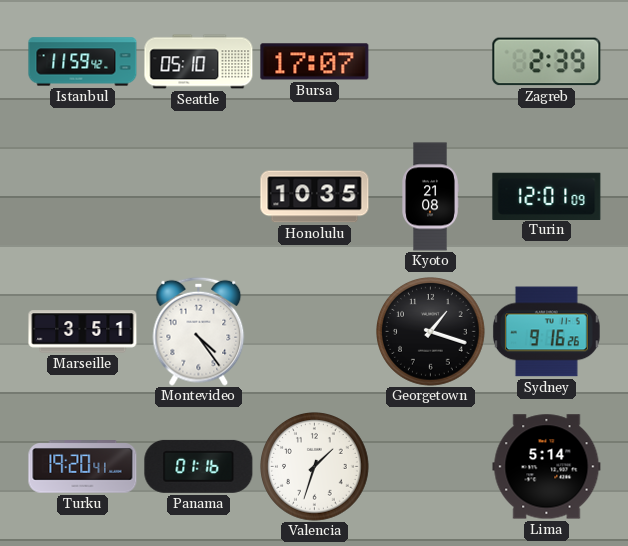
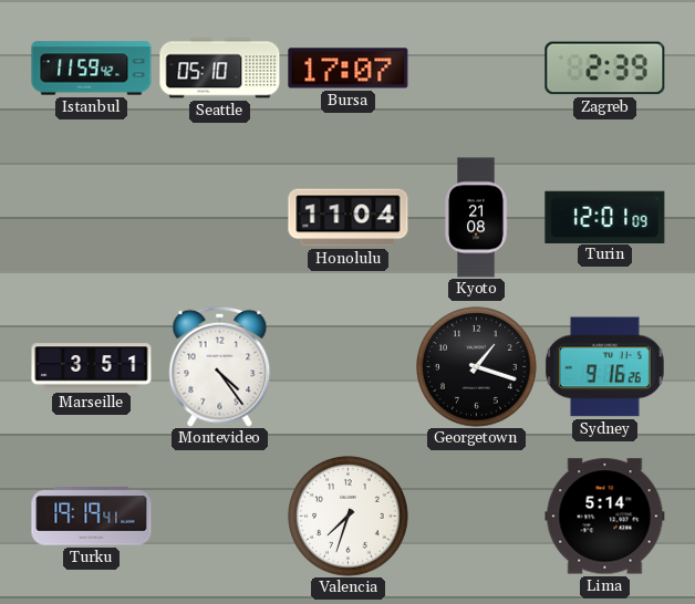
Honolulu: 10:35 -> 11:04
Turku: 19:20 -> 19:19
Panama: 01:16 -> none
Valencia: 1:33 -> 7:33
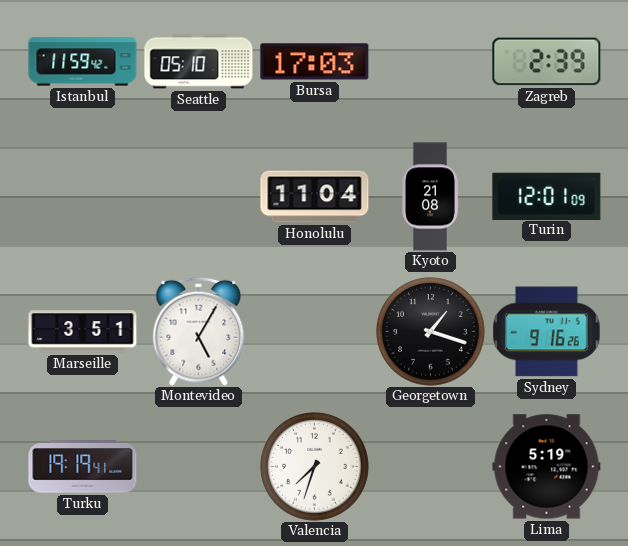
Bursa: 17:07 -> 17:03
Montevideo: 4:24 -> 5:05
Lima: 5:14 -> 5:19
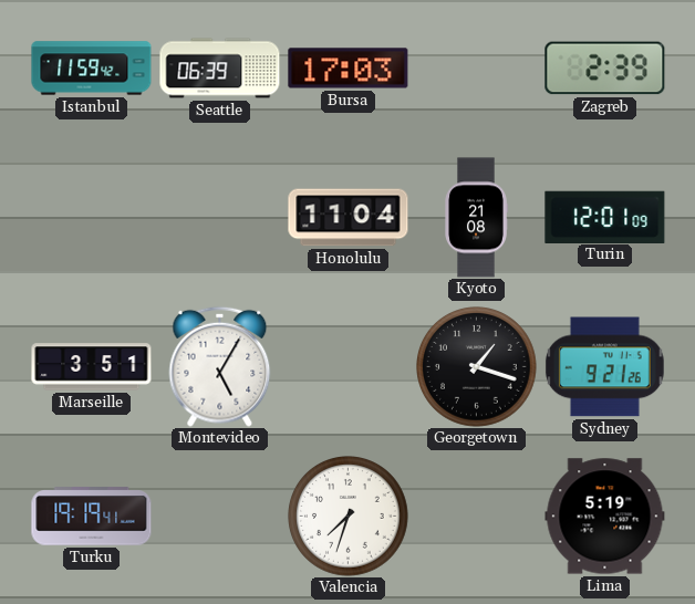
Seattle: 05:10 -> 06:39
Sydney: 9:16 -> 9:21
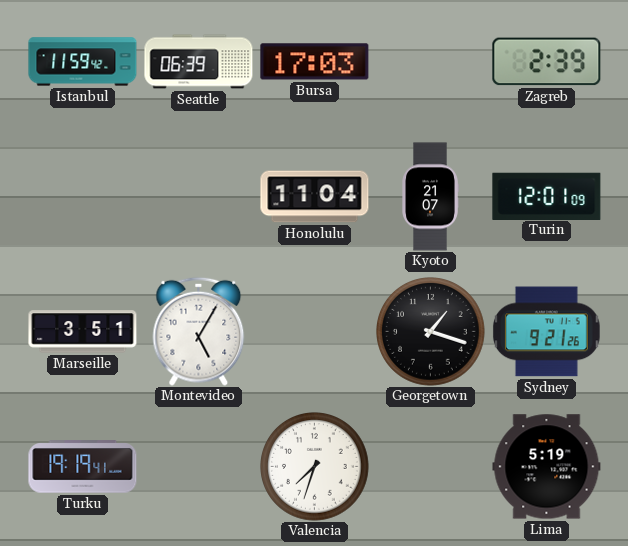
Kyoto: 21:08 -> 21:07
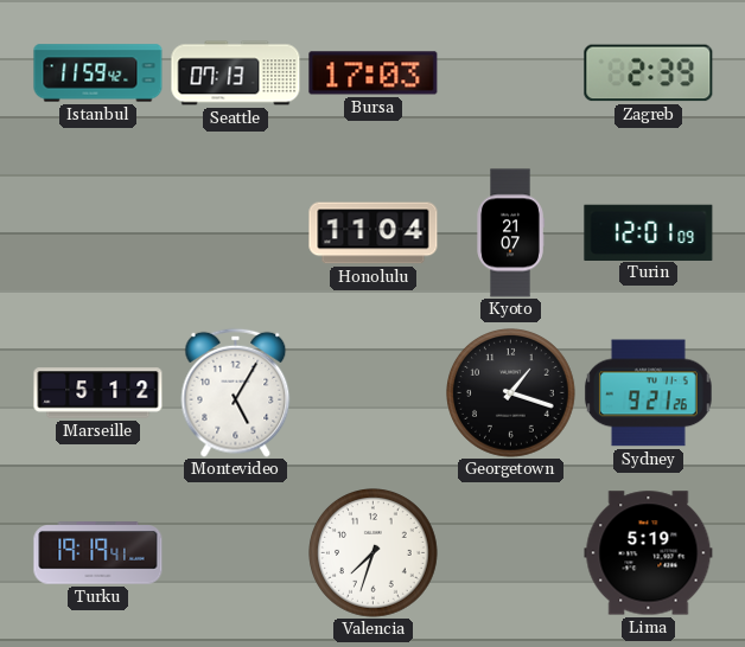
Seattle: 06:39 -> 07:13
Marseille: 3:51 -> 5:12
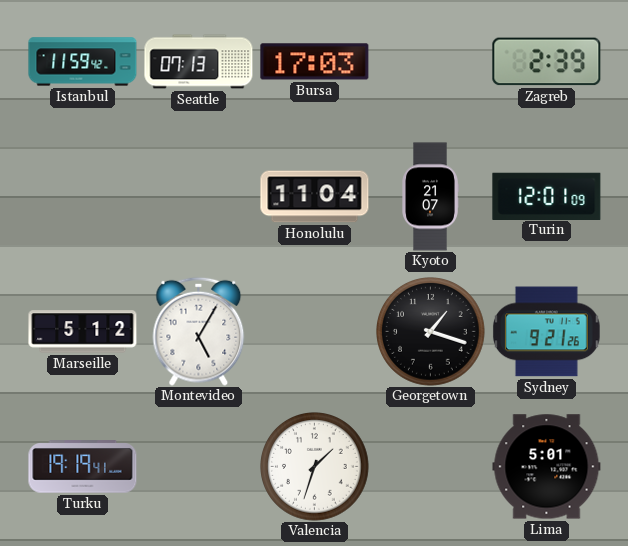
Valencia: 7:33 -> 1:33
Lima: 5:19 -> 5:01
